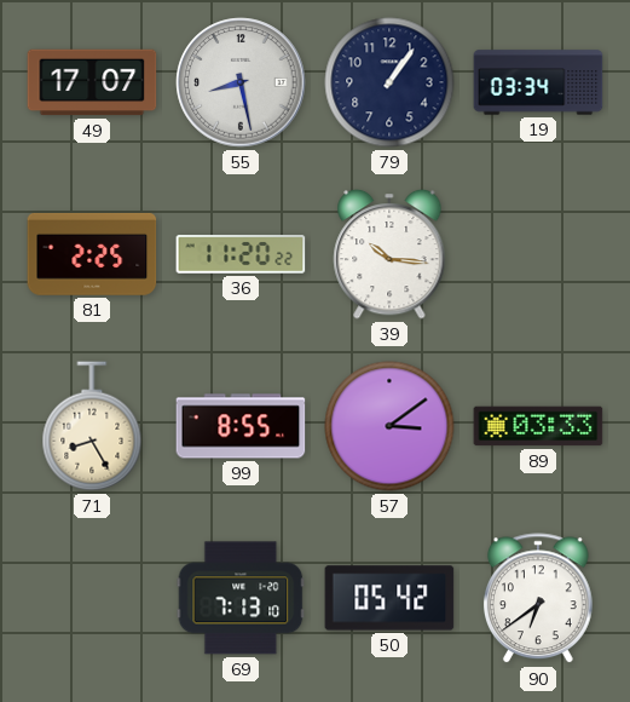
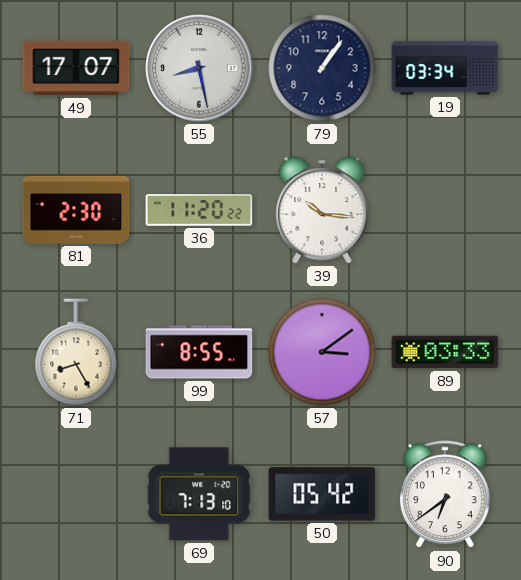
81: 2:25 -> 2:30
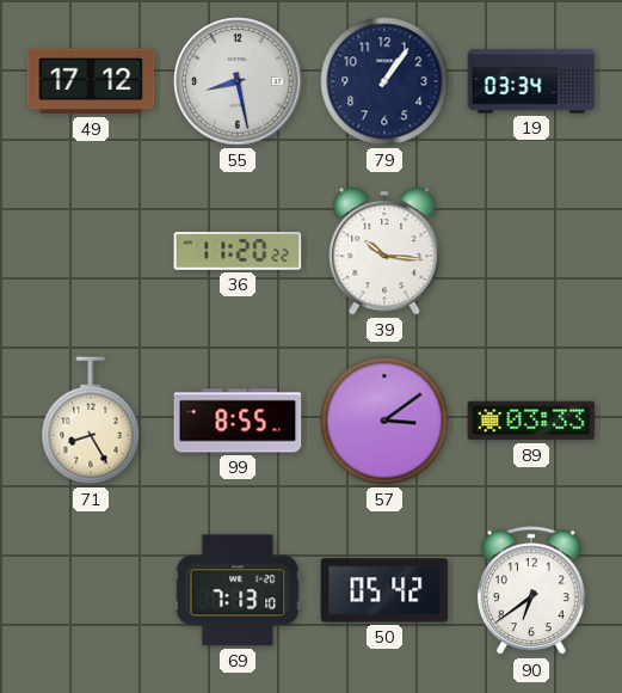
49: 17:07 -> 17:12
81: 2:30 -> none
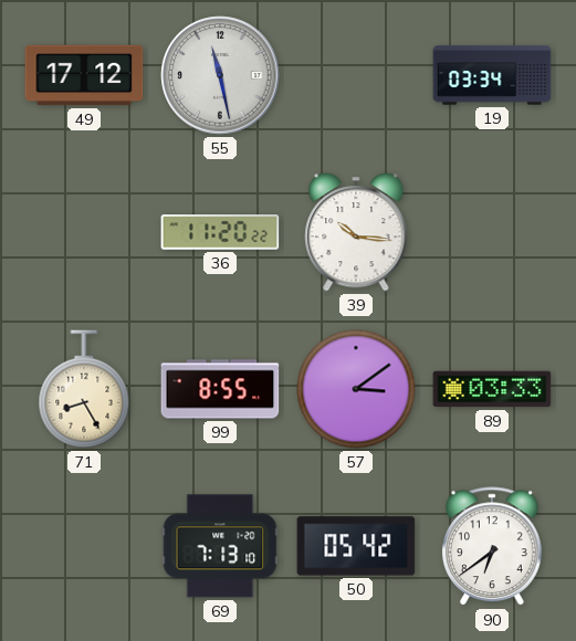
55: 8:28 -> 11:28
79: 1:06 -> none
